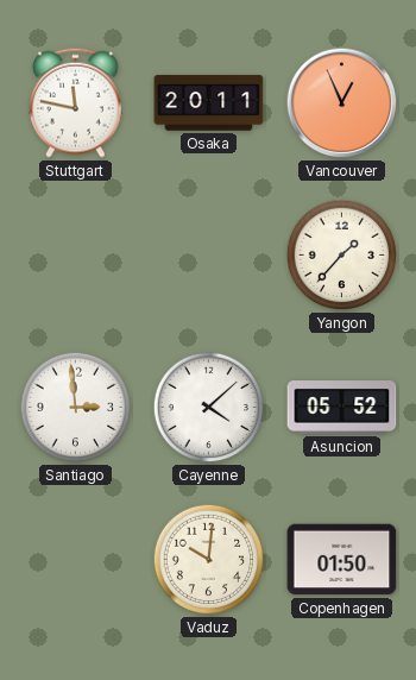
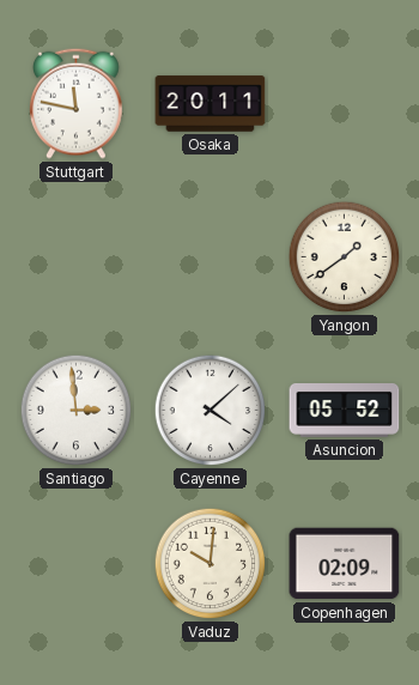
Vancouver: 12:56 -> none
Yangon: 1:37 -> 1:39
Copenhagen: 01:50 -> 02:09
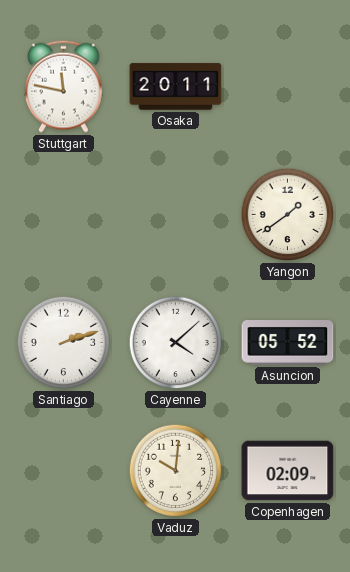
Santiago: 2:59 -> 2:12
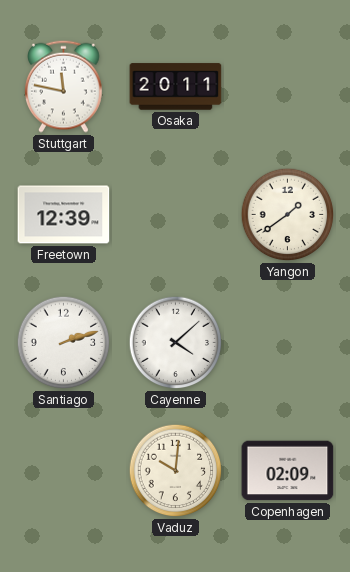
Freetown: none -> 12:39
Asuncion: 05:52 -> none
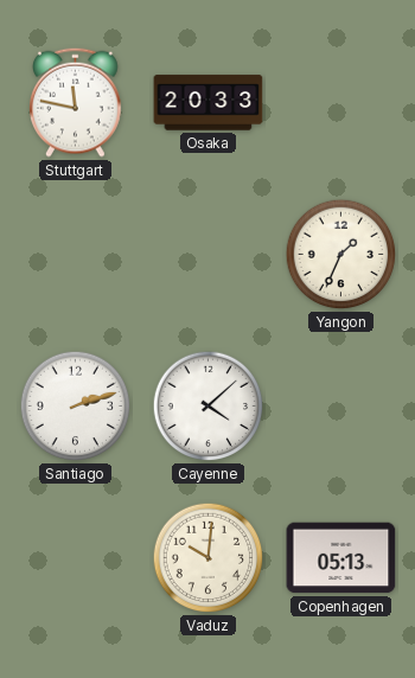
Osaka: 20:11 -> 20:33
Freetown: 12:39 -> none
Yangon: 1:39 -> 1:34
Copenhagen: 02:09 -> 05:13
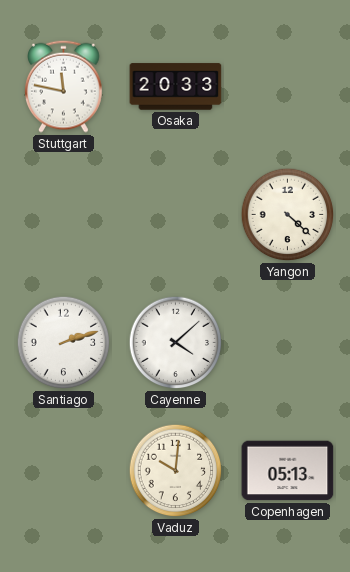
Yangon: 1:34 -> 4:22
